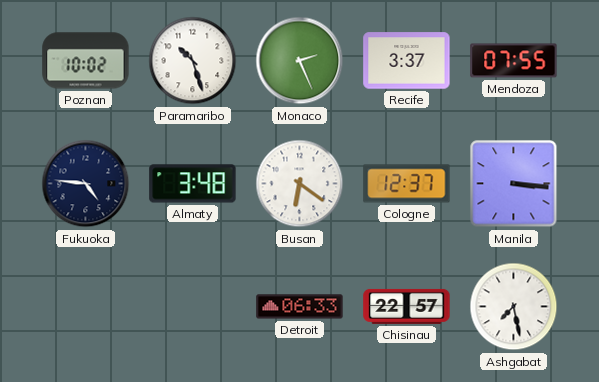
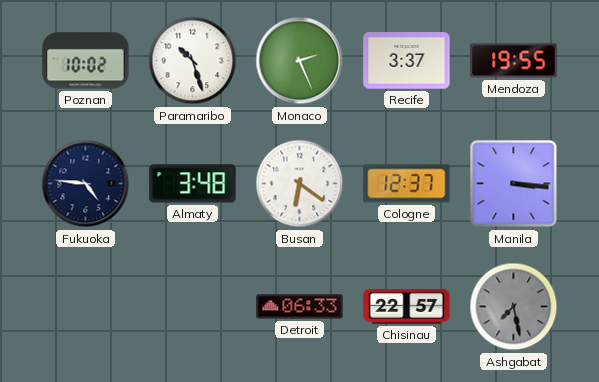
Mendoza: 07:55 -> 19:55
Ashgabat dial: white -> grey
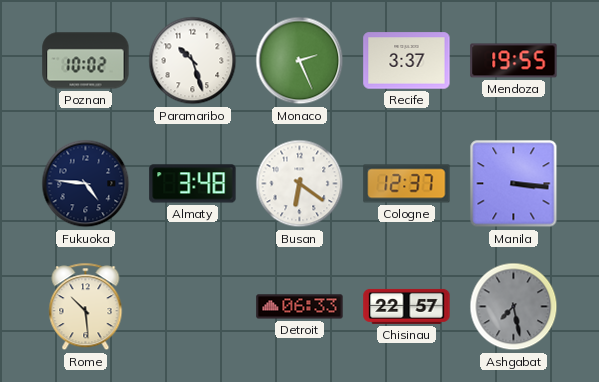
Rome: none -> 10:29
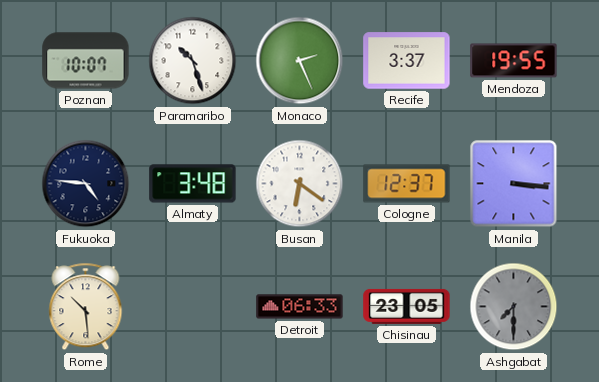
Poznan: 10:02 -> 10:07
Chisinau: 22:57 -> 23:05
Ashgabat: 7:28 -> 7:30
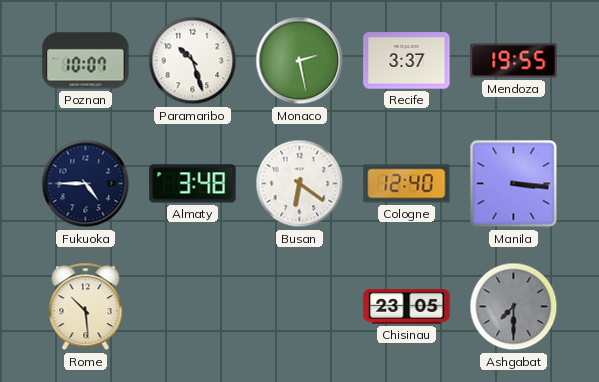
Monaco: 2:26 -> 2:28
Fukuoka: 4:46 -> 4:45
Cologne: 12:37 -> 12:40
Detroit: 06:33 -> none
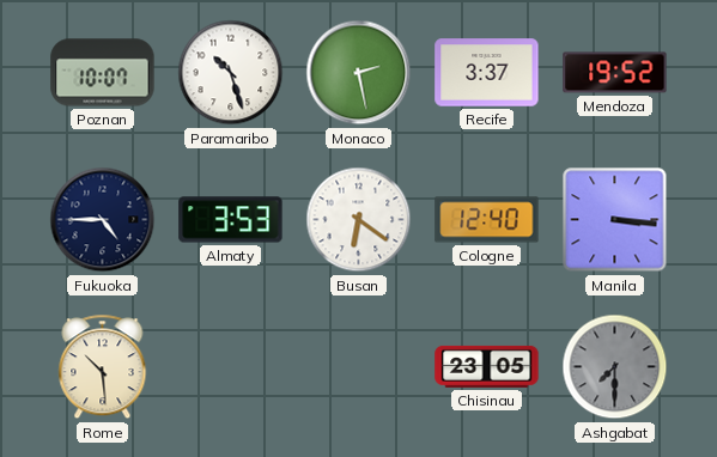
Mendoza: 19:55 -> 19:52
Almaty: 3:48 -> 3:53
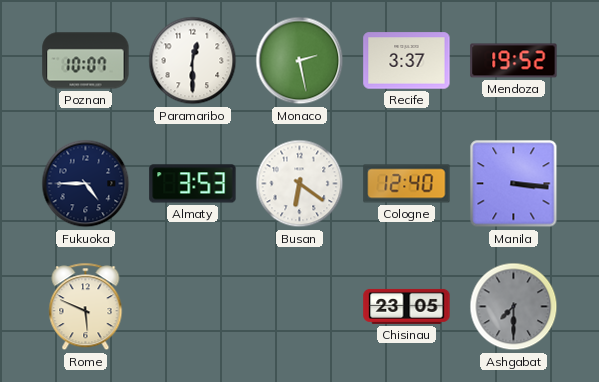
Paramaribo: 10:27 -> 12:30
Rome: 10:29 -> 5:49
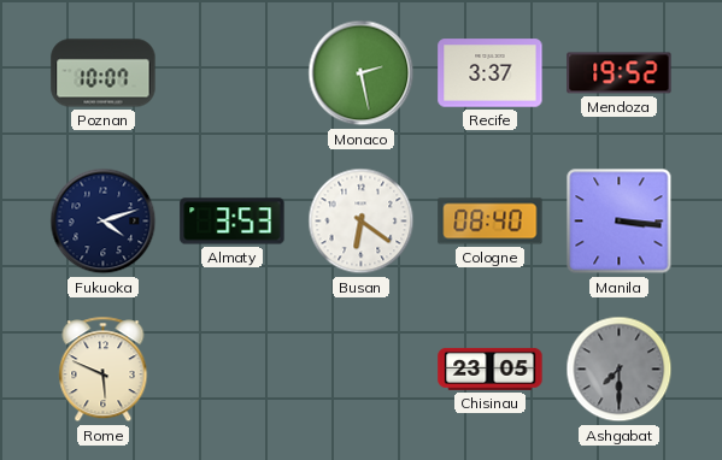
Paramaribo: 12:30 -> none
Fukuoka: 4:45 -> 4:12
Cologne: 12:40 -> 08:40
